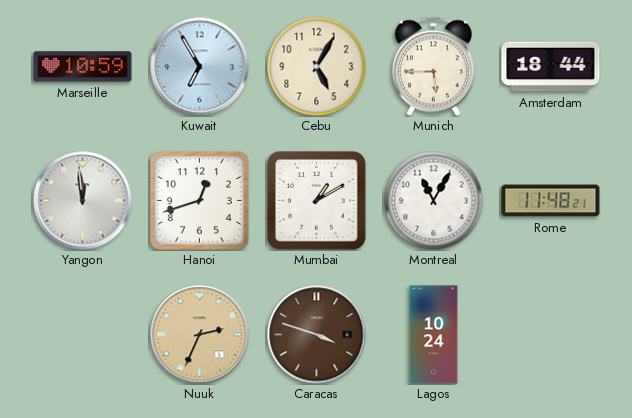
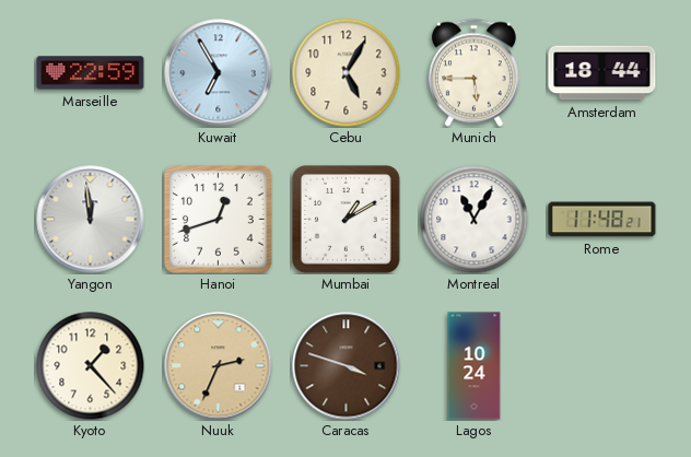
Marseille: 10:59 -> 22:59
Kyoto: none -> 1:23
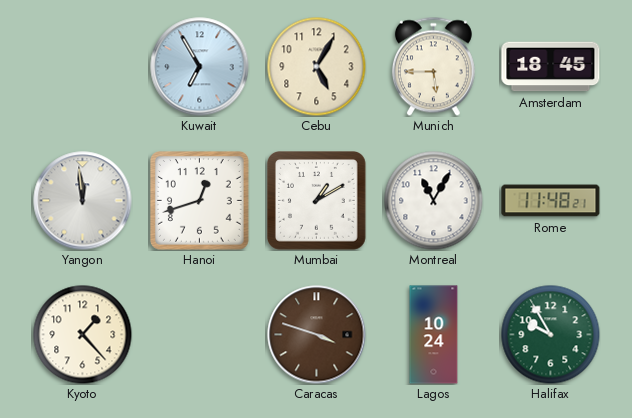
Marseille: 22:59 -> none
Amsterdam: 18:44 -> 18:45
Nuuk: 2:34 -> none
Halifax: none -> 9:55
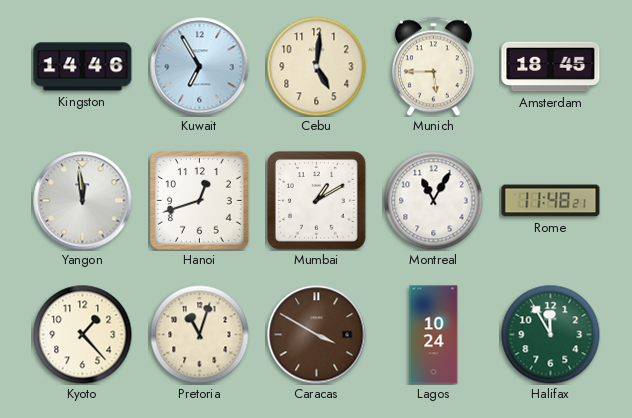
Kingston: none -> 14:46
Cebu: 5:05 -> 5:01
Pretoria: none -> 11:03
Caracas: 3:48 -> 3:50
Halifax: 9:55 -> 11:55
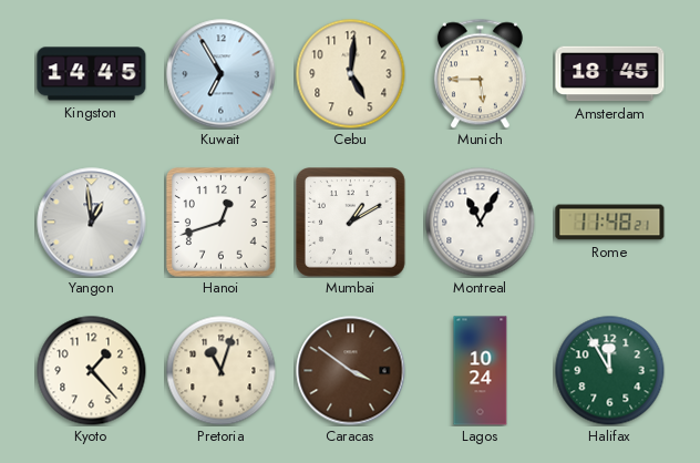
Kingston: 14:46 -> 14:45
Yangon: 11:59 -> 12:59
Caracas: 3:50 -> 3:51
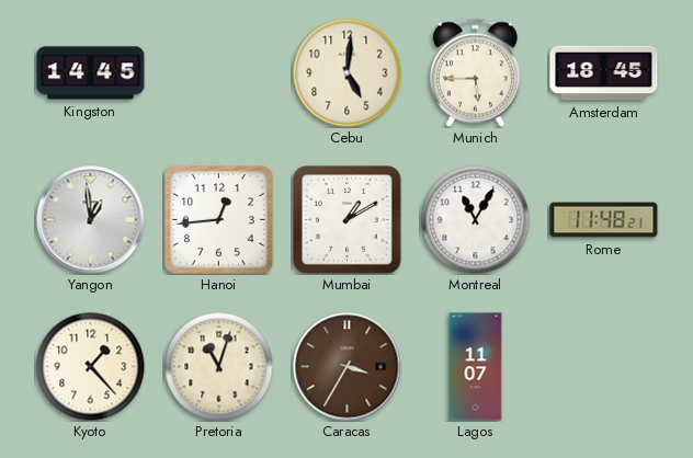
Kuwait: 6:55 -> none
Hanoi: 12:42 -> 12:44
Caracas: 3:51 -> 3:35
Lagos: 10:24 -> 11:07
Halifax: 11:55 -> none
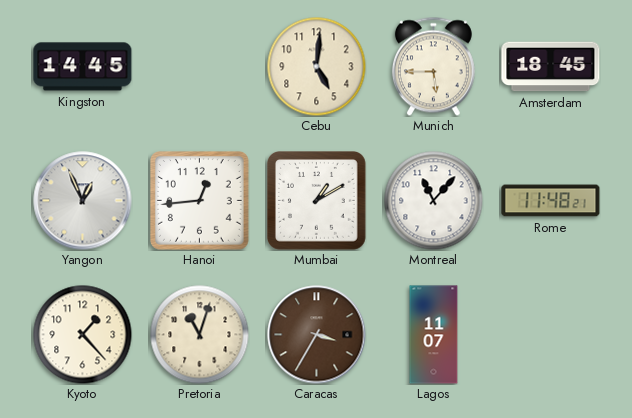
Yangon: 12:59 -> 12:56
Montreal: 11:05 -> 11:07
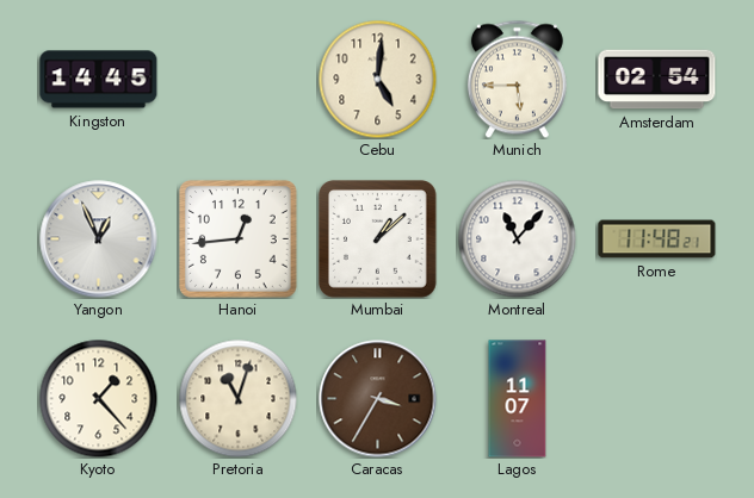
Amsterdam: 18:45 -> 02:54
Mumbai: 1:10 -> 1:08
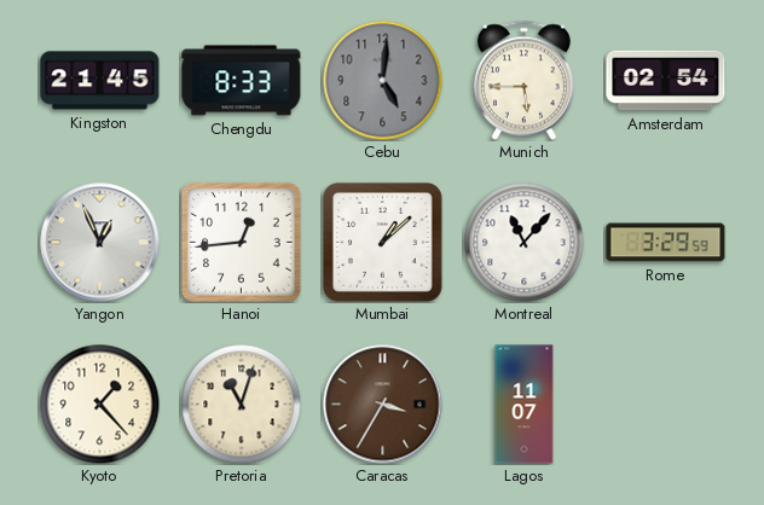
Kingston: 14:45 -> 21:45
Chengdu: none -> 8:33
Cebu dial: cream -> grey
Rome: 11:48 -> 3:29
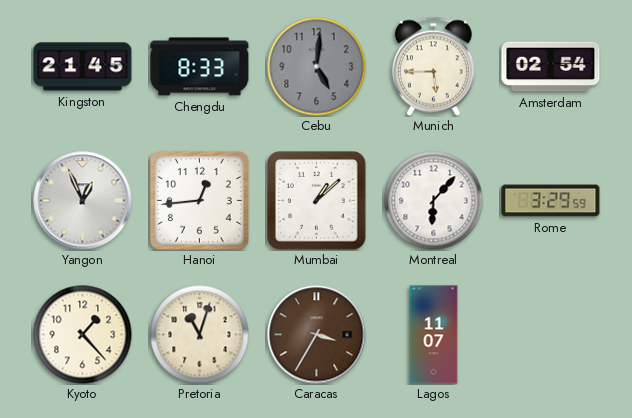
Montreal: 11:07 -> 6:07
